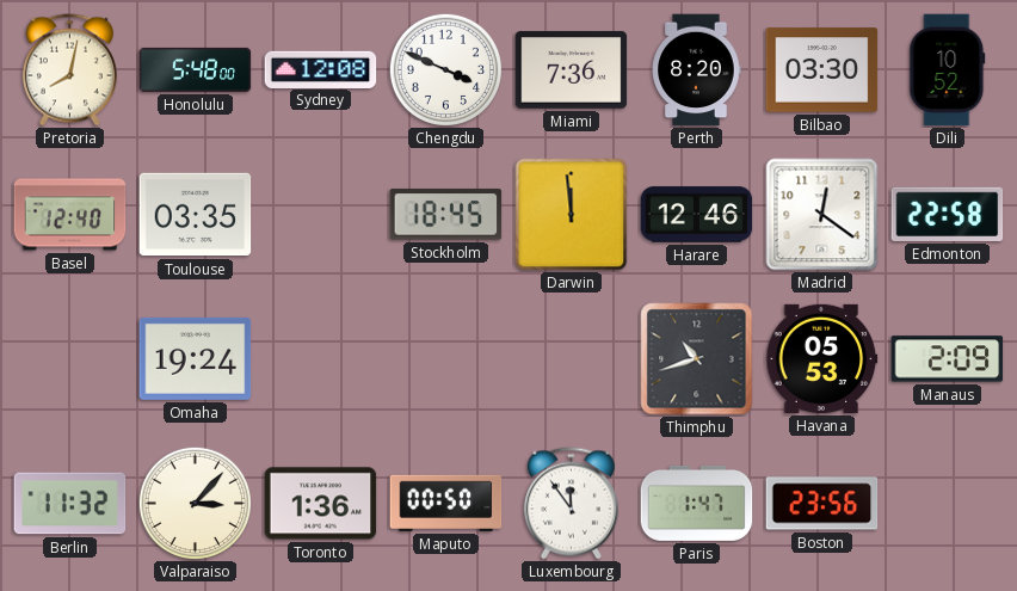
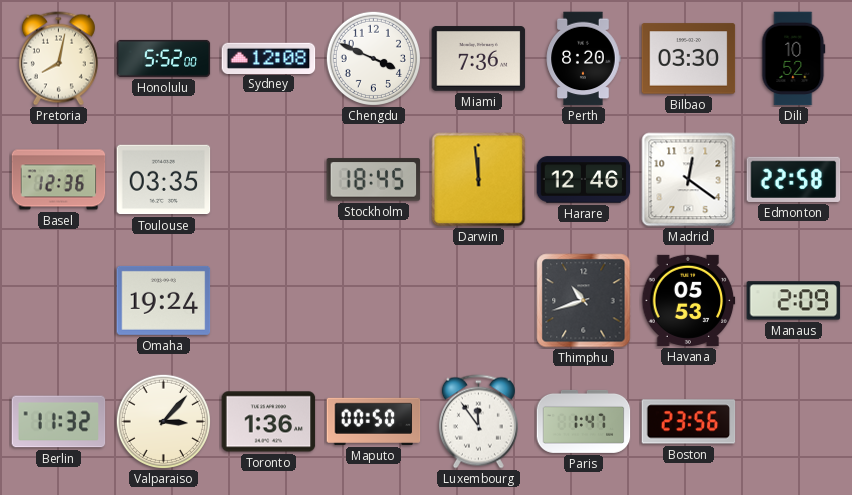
Honolulu: 5:48 -> 5:52
Basel: 12:40 -> 12:36
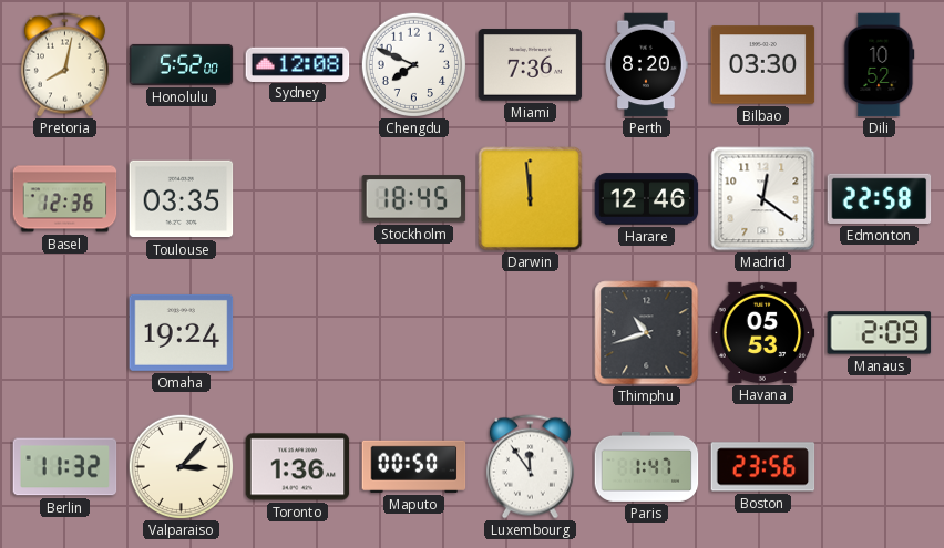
Chengdu: 3:49 -> 7:49
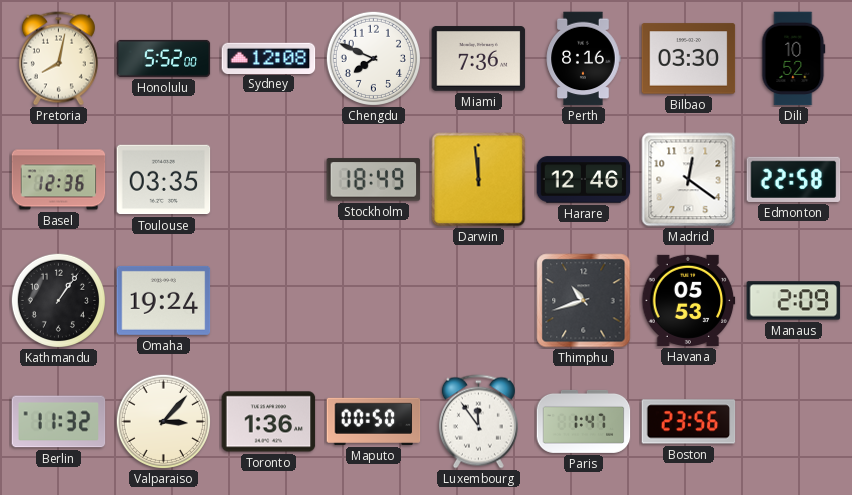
Perth: 8:20 -> 8:16
Stockholm: 18:45 -> 18:49
Kathmandu: none -> 1:06
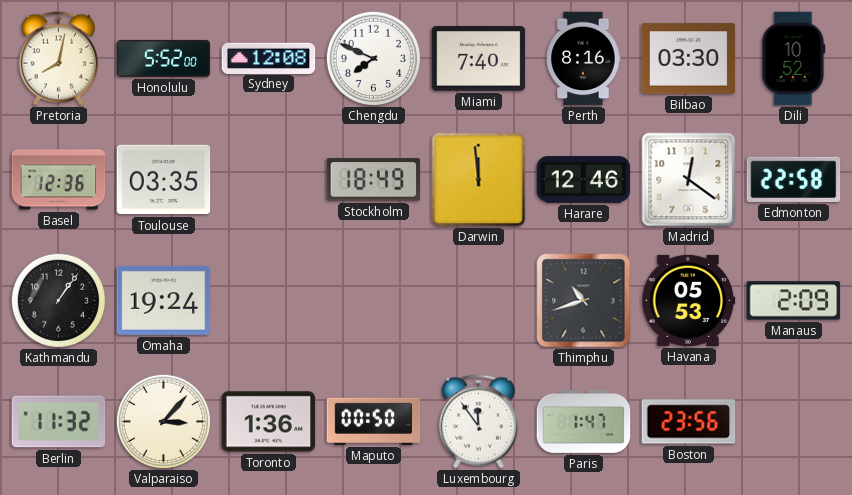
Miami: 7:36 -> 7:40
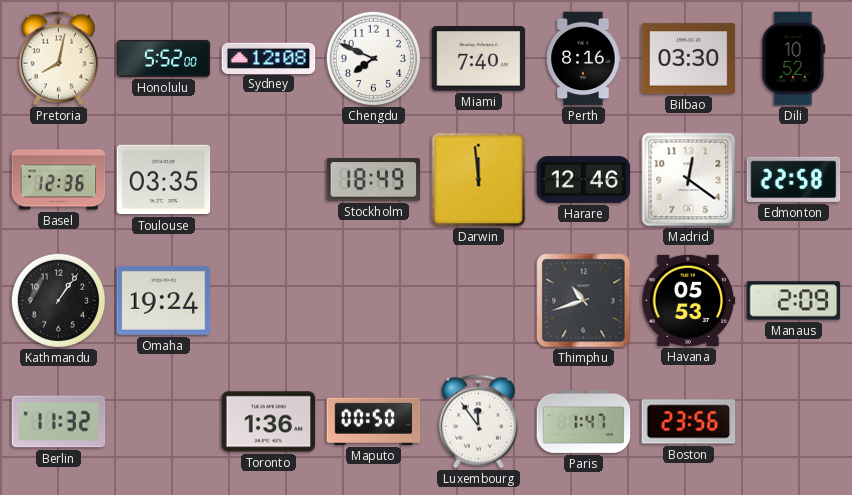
Valparaiso: 3:07 -> none
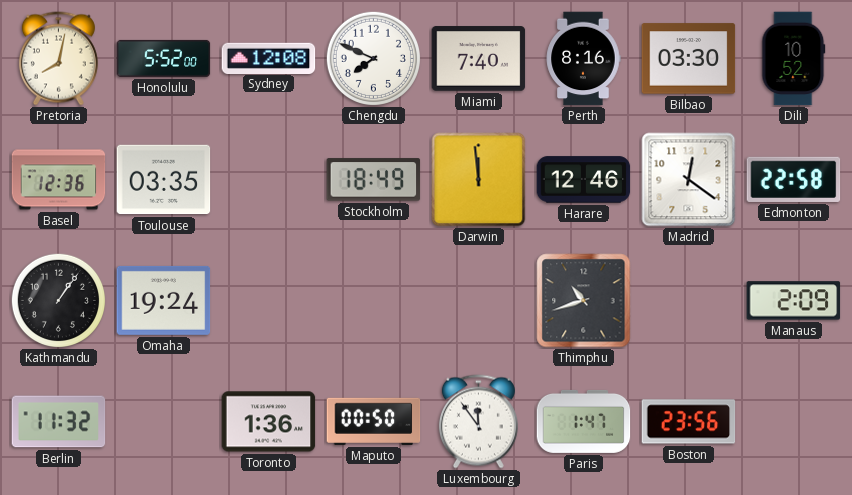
Havana: 05:53 -> none
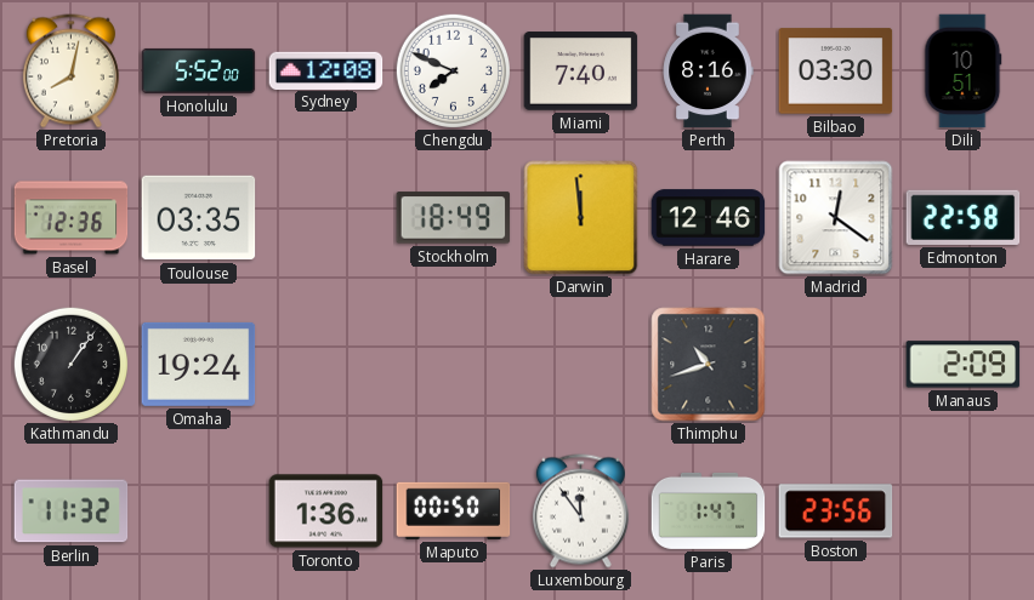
Dili: 10:52 -> 10:51
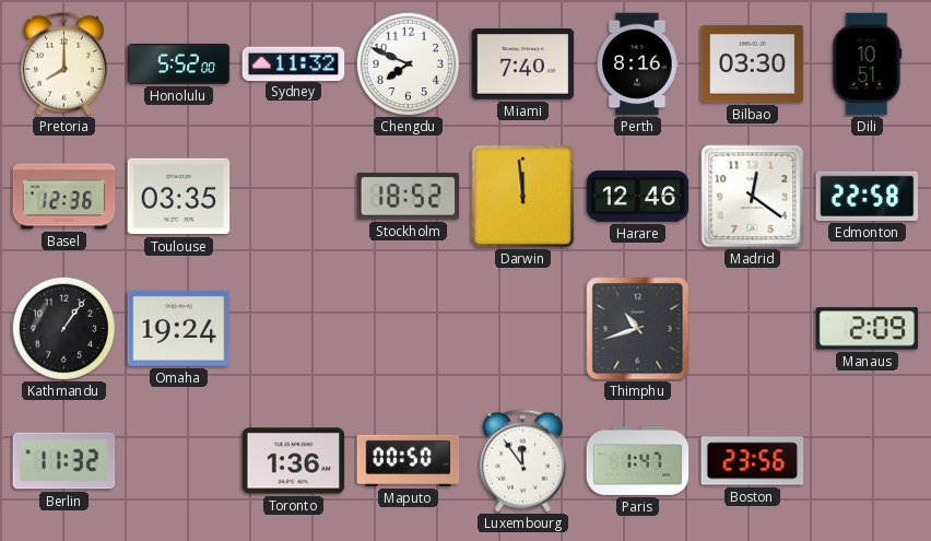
Pretoria: 8:02 -> 8:00
Sydney: 12:08 -> 11:32
Stockholm: 18:49 -> 18:52
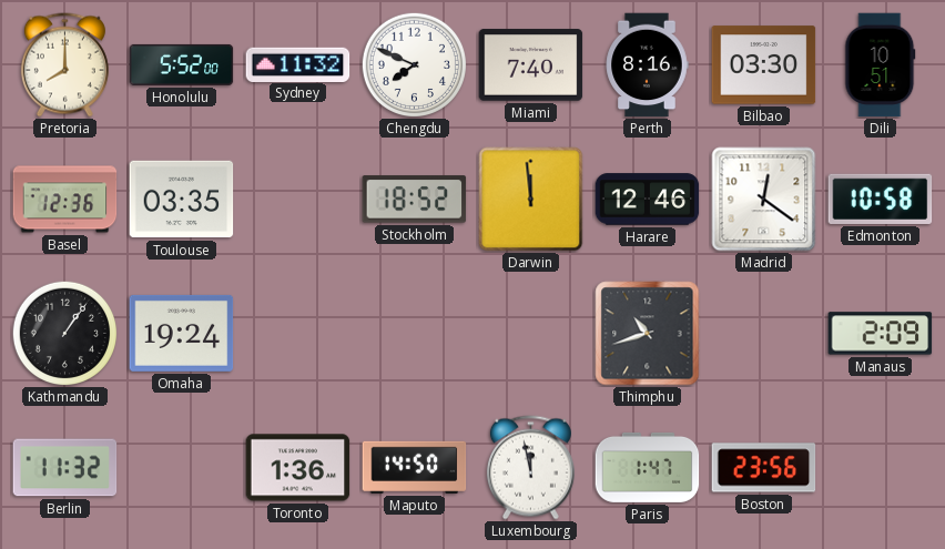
Edmonton: 22:58 -> 10:58
Maputo: 00:50 -> 14:50
Luxembourg: 11:54 -> 11:58
